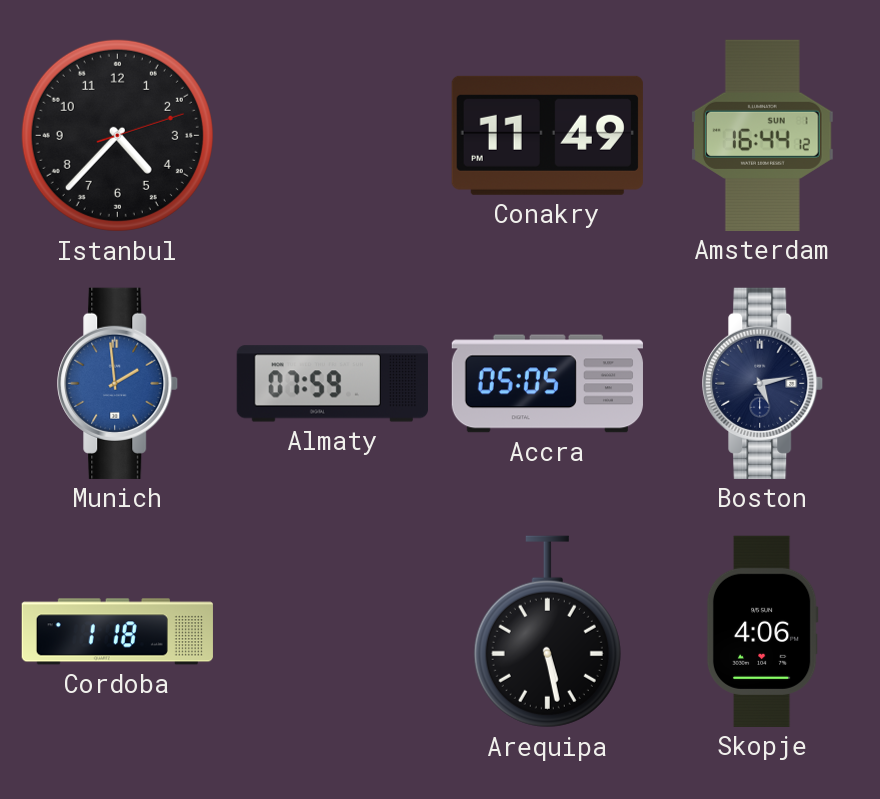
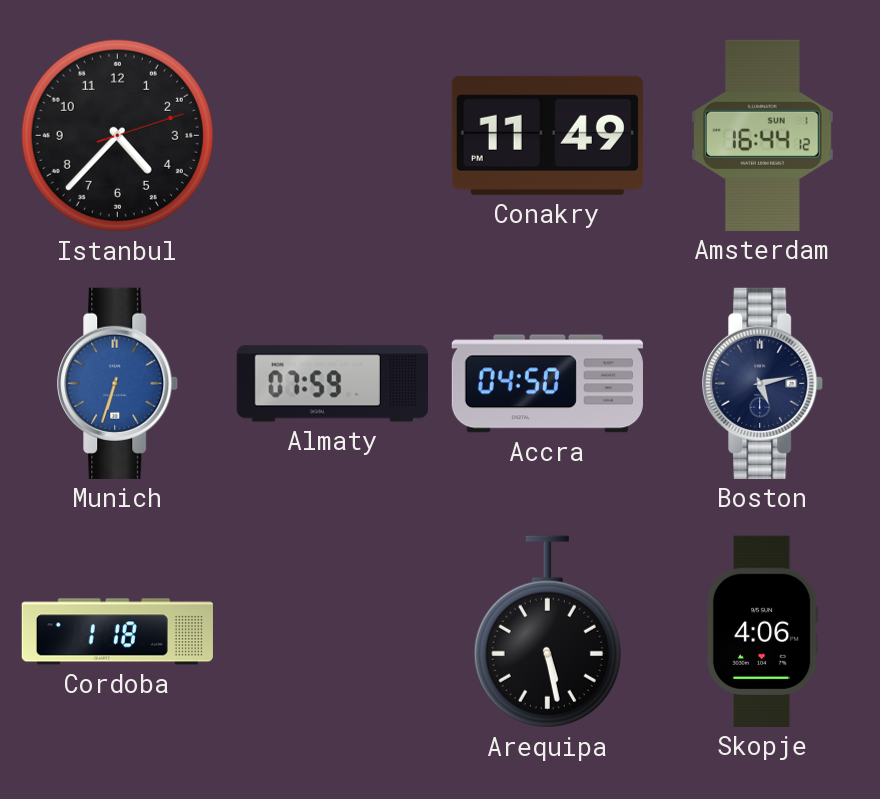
Munich: 1:59 -> 6:33
Accra: 05:05 -> 04:50
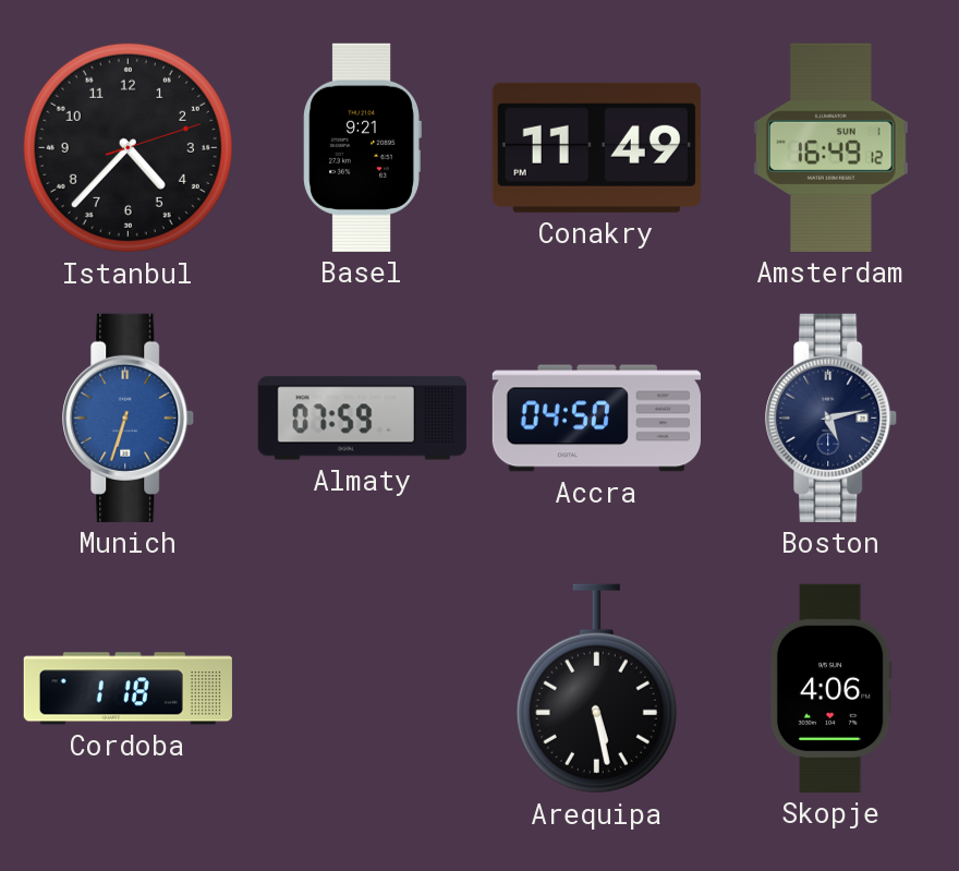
Basel: none -> 9:21
Amsterdam: 16:44 -> 16:49
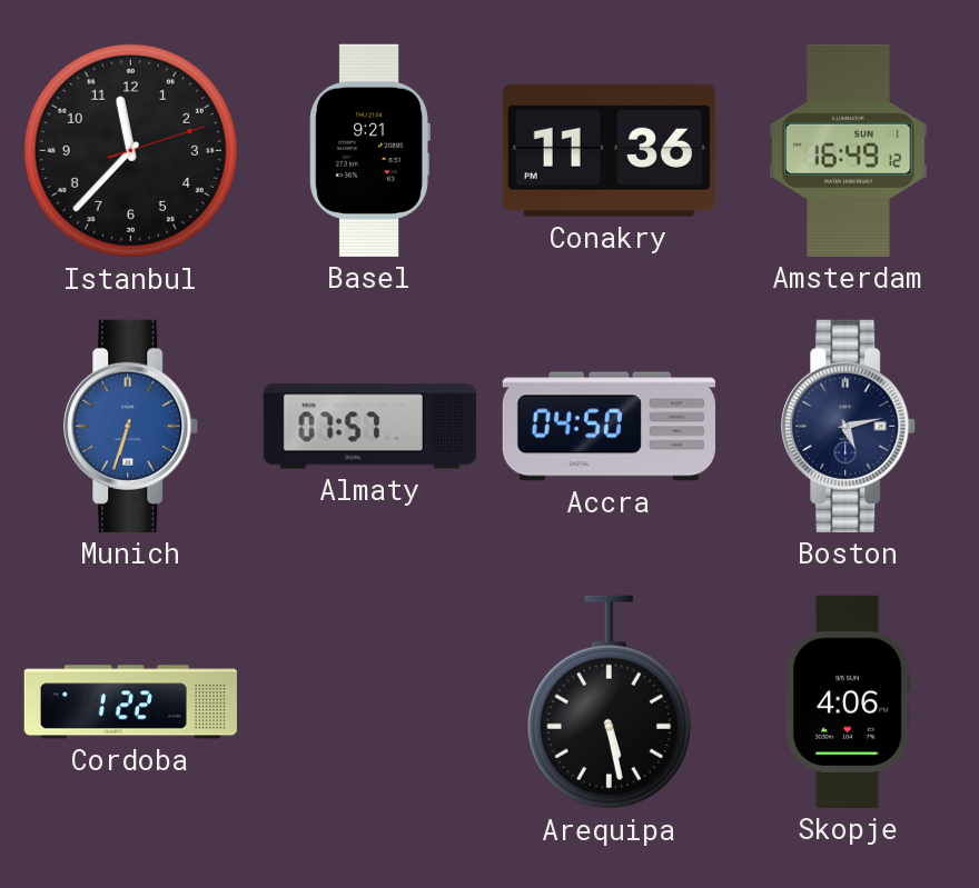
Istanbul: 4:37 -> 11:37
Conakry: 11:49 -> 11:36
Almaty: 07:59 -> 07:57
Cordoba: 1:18 -> 1:22
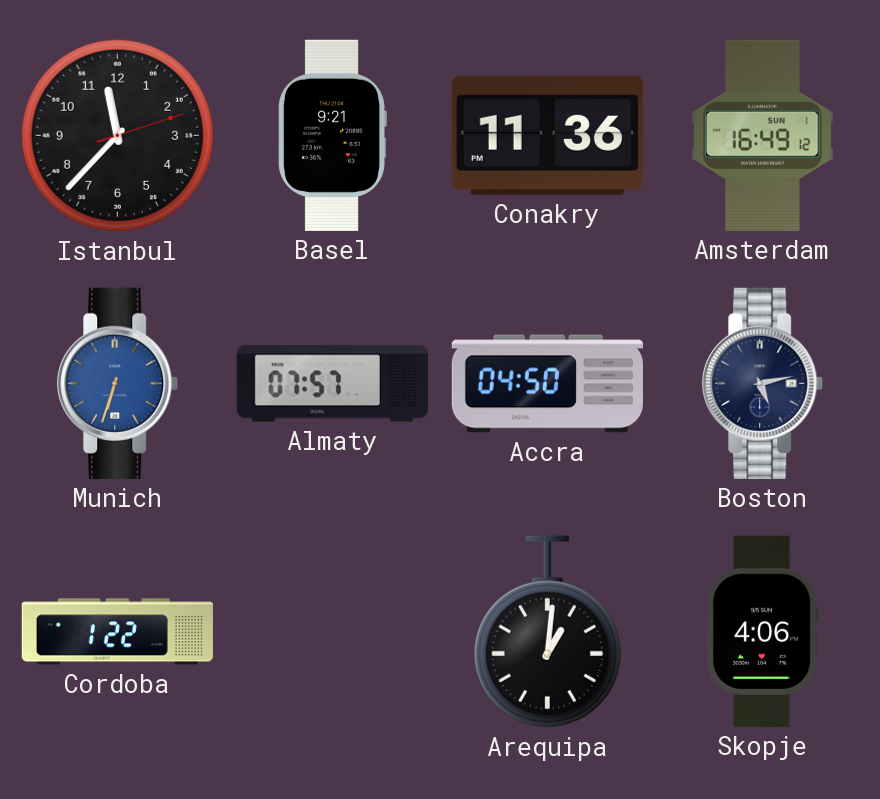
Arequipa: 5:28 -> 1:01
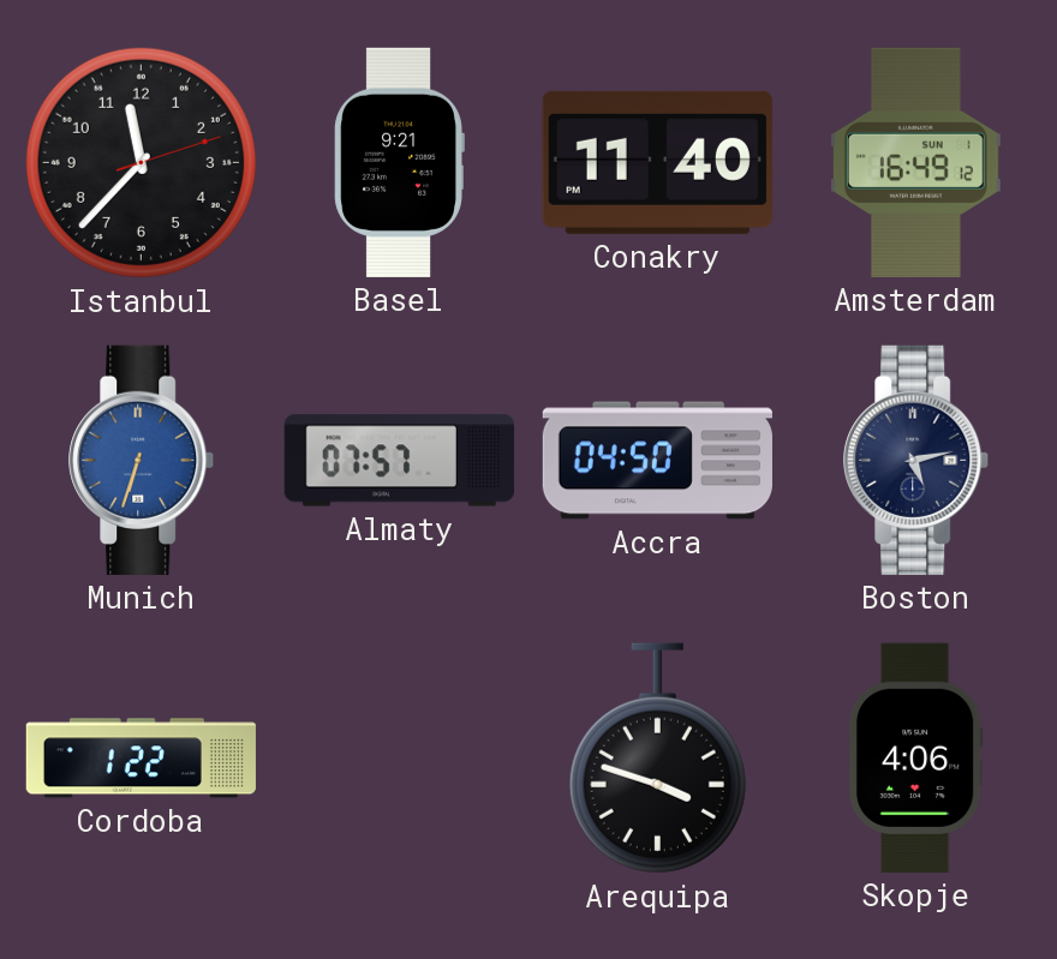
Conakry: 11:36 -> 11:40
Arequipa: 1:01 -> 3:48
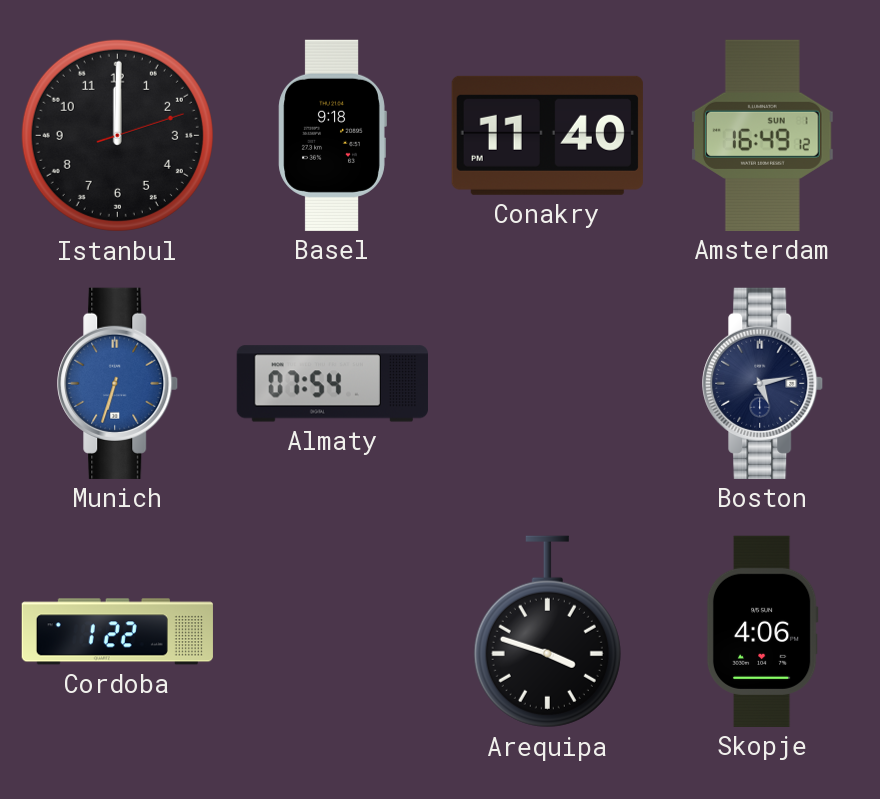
Istanbul: 11:37 -> 12:00
Basel: 9:21 -> 9:18
Almaty: 07:57 -> 07:54
Accra: 04:50 -> none
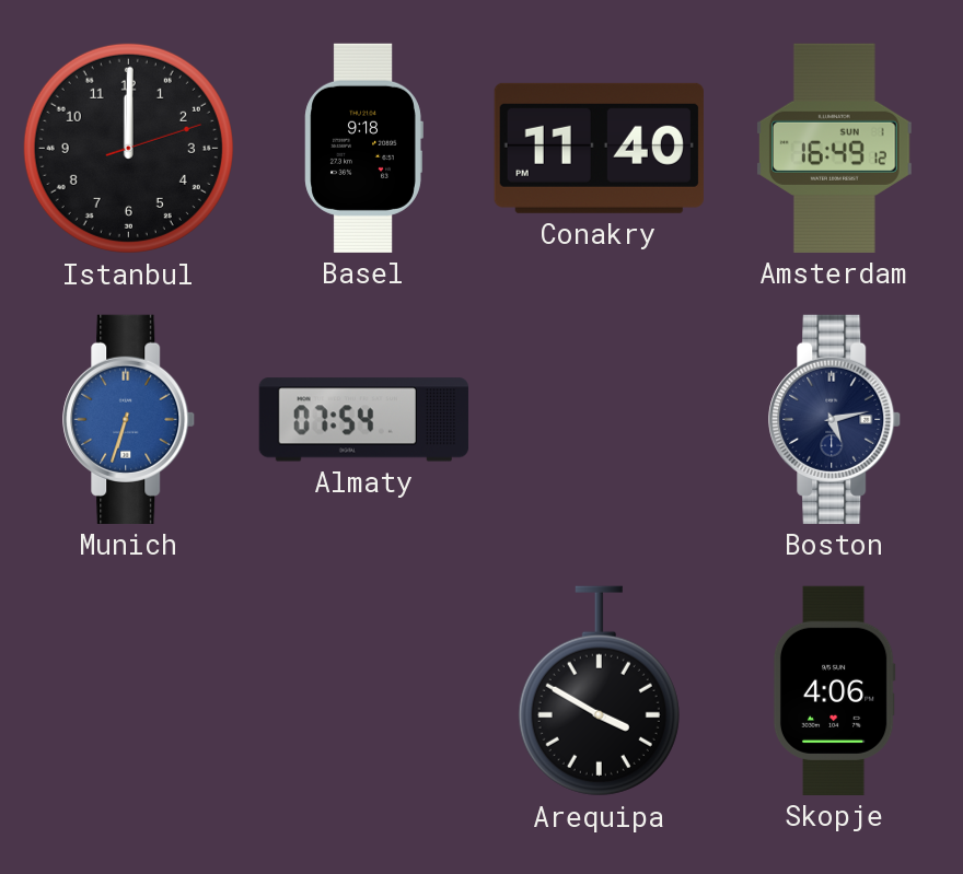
Cordoba: 1:22 -> none
Arequipa: 3:48 -> 3:50
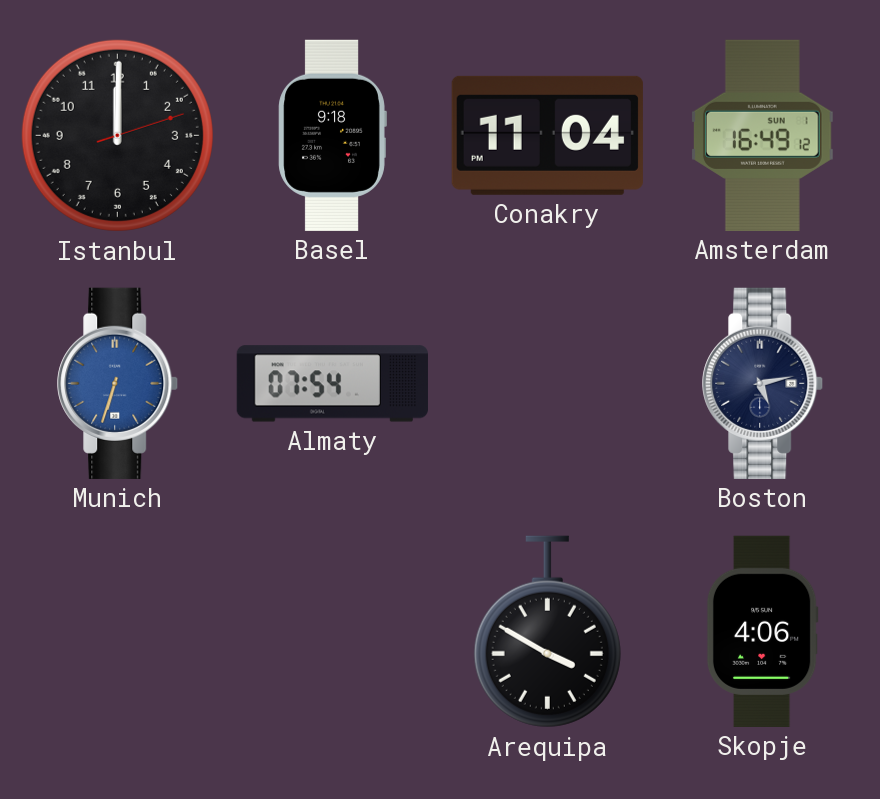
Conakry: 11:40 -> 11:04
